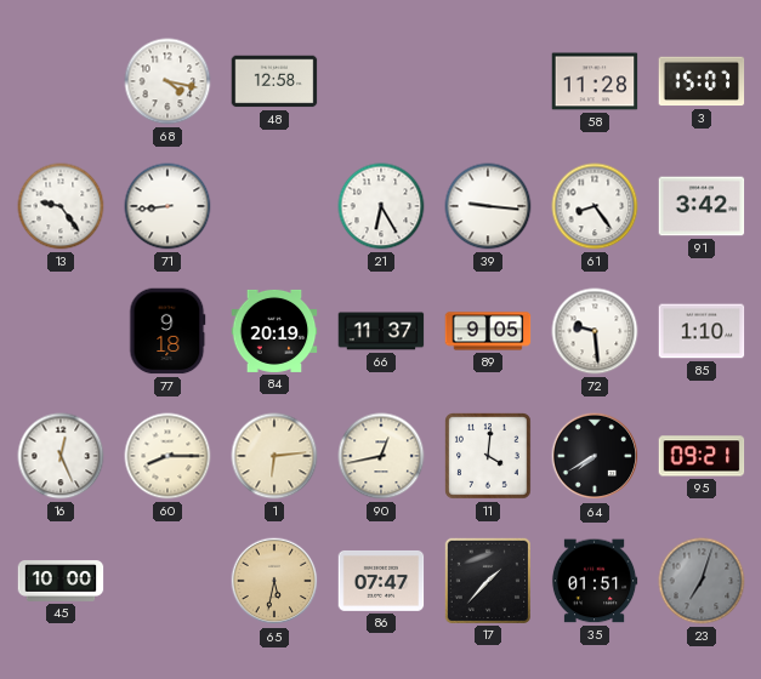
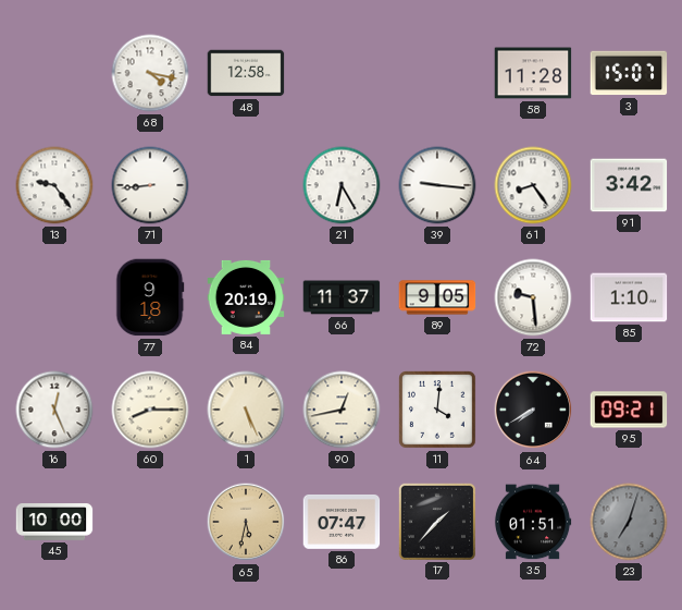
1: 6:14 -> 5:26
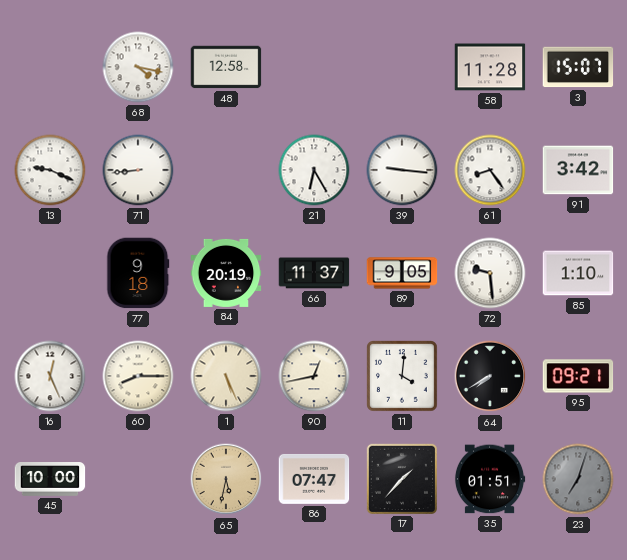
13: 9:24 -> 9:19
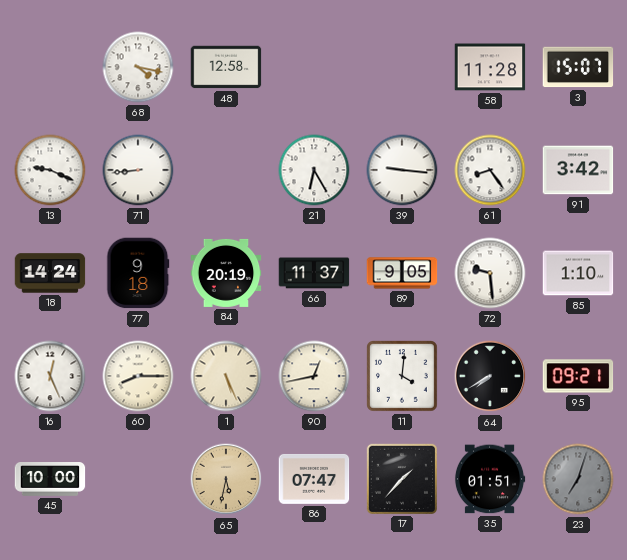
18: none -> 14:24
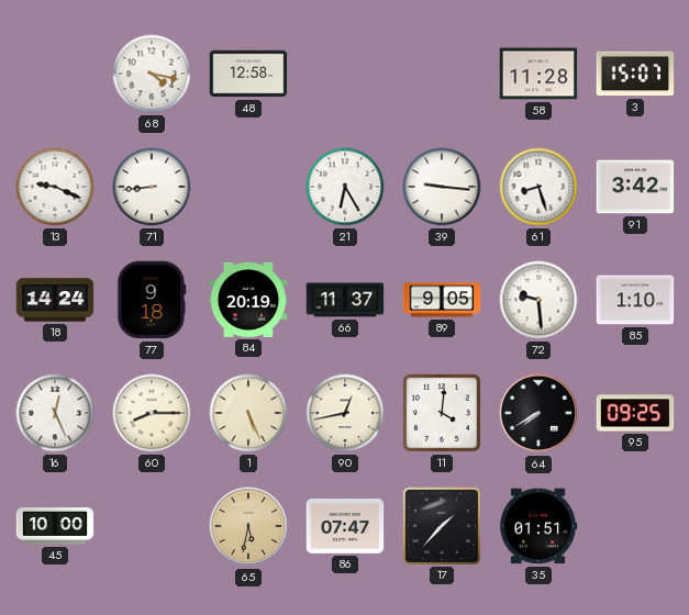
61: 8:24 -> 8:27
95: 09:21 -> 09:25
23: 7:03 -> none
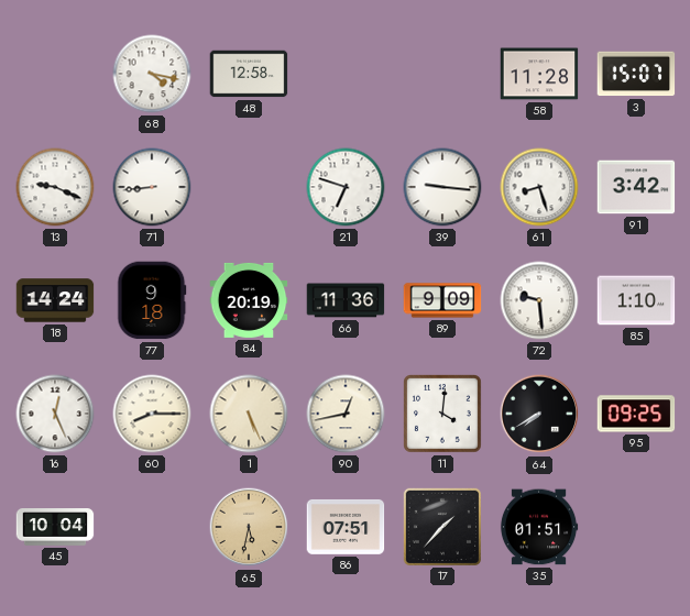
21: 6:25 -> 6:48
66: 11:37 -> 11:36
89: 9:05 -> 9:09
45: 10:00 -> 10:04
86: 07:47 -> 07:51
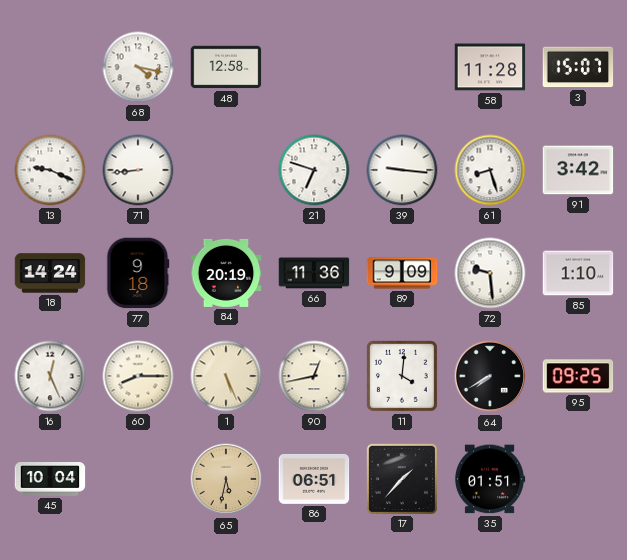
86: 07:51 -> 06:51
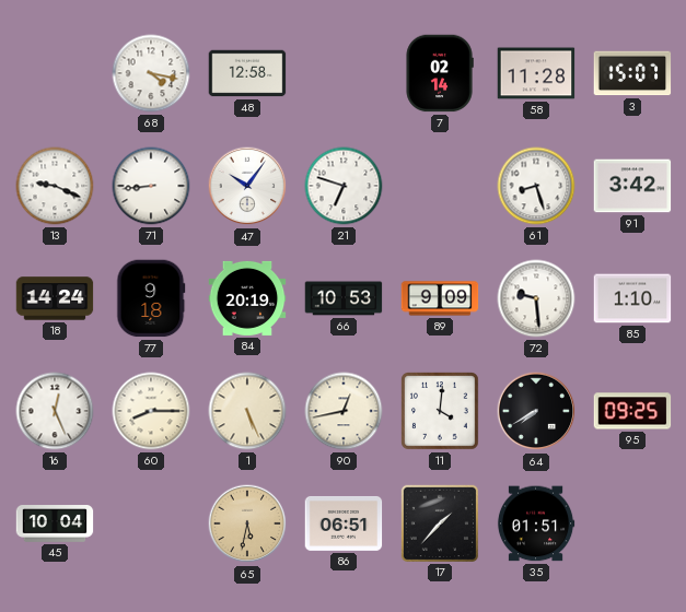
7: none -> 02:14
47: none -> 10:06
39: 9:16 -> none
66: 11:36 -> 10:53
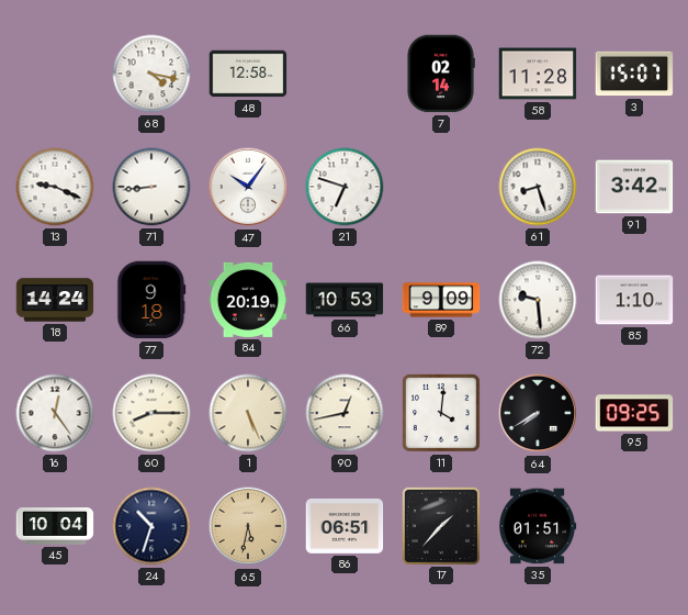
16: 12:26 -> 12:24
24: none -> 10:33
